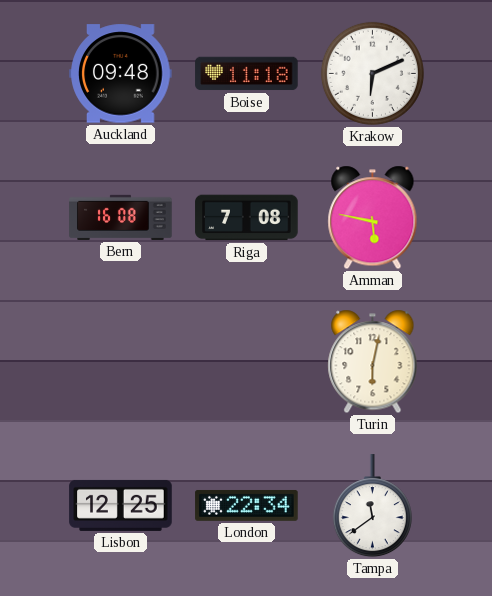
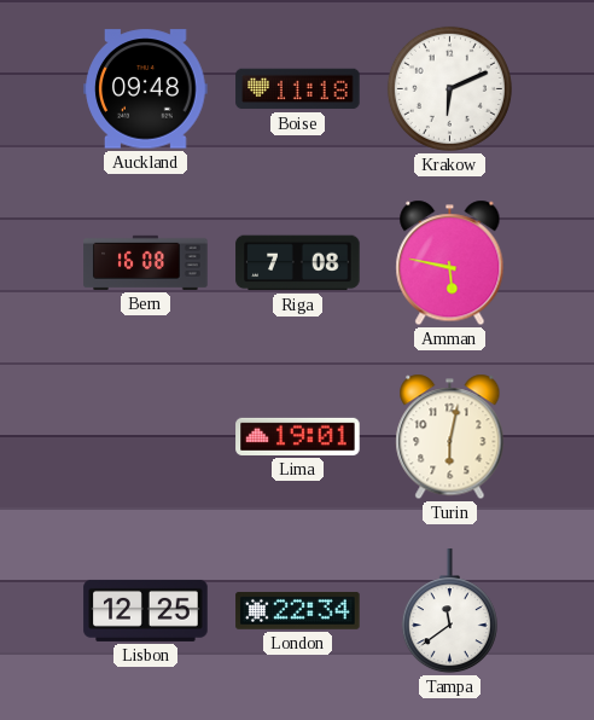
Lima: none -> 19:01
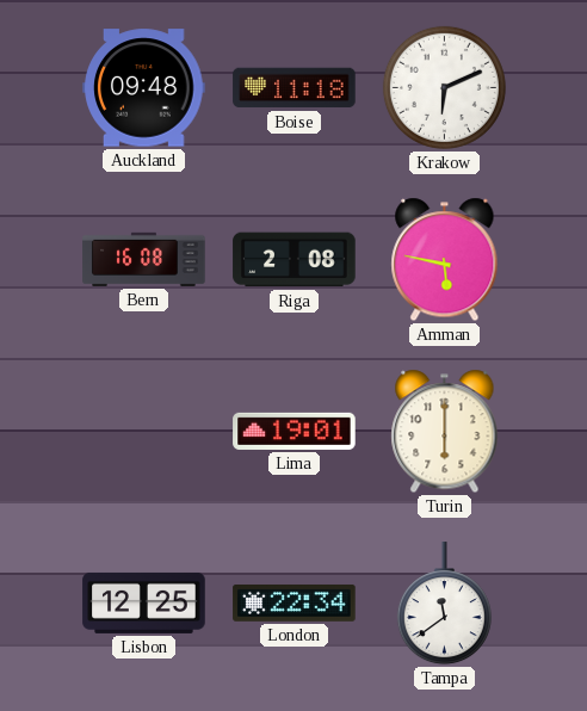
Riga: 7:08 -> 2:08
Turin: 6:02 -> 6:00
